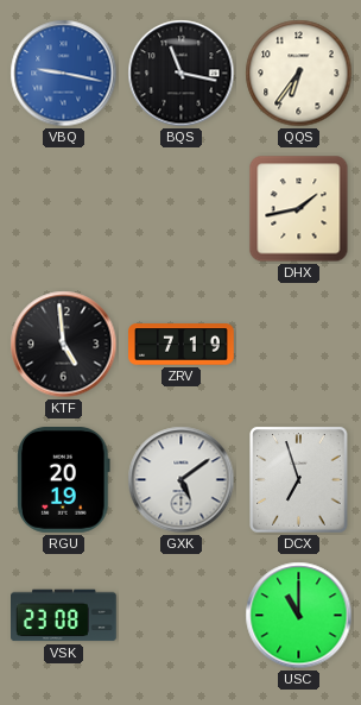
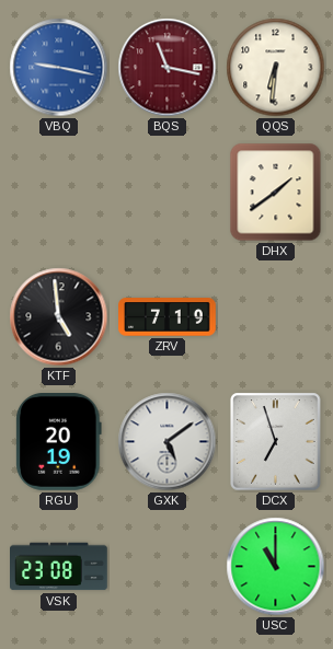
BQS dial: black -> burgundy
QQS: 6:36 -> 6:31
DHX: 1:43 -> 1:39
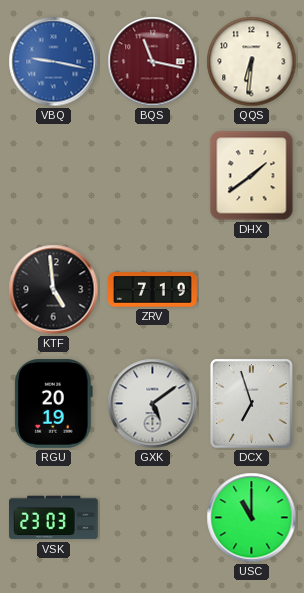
VSK: 23:08 -> 23:03
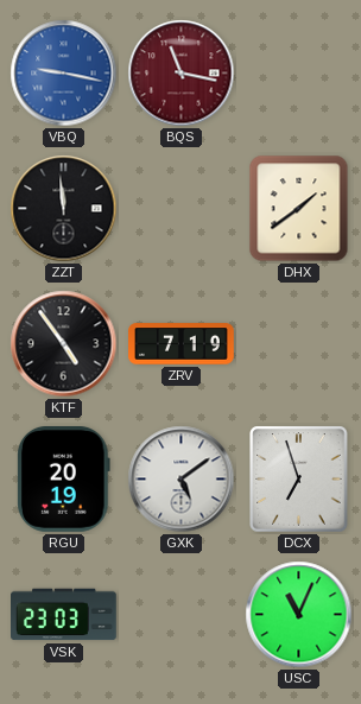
QQS: 6:31 -> none
ZZT: none -> 11:59
KTF: 4:59 -> 4:54
USC: 11:00 -> 11:04
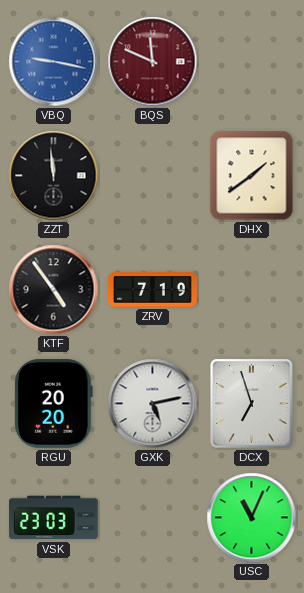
BQS: 11:17 -> 11:49
RGU: 20:19 -> 20:20
GXK: 5:09 -> 5:13
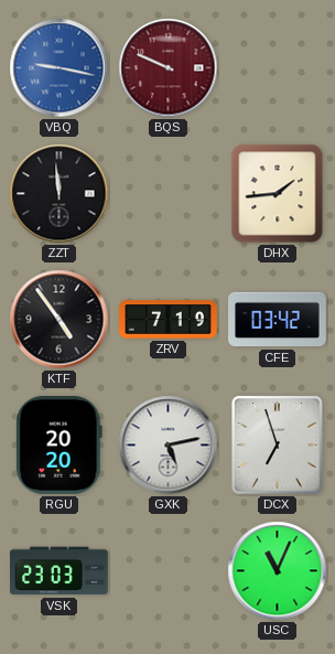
BQS: 11:49 -> 9:49
DHX: 1:39 -> 1:44
CFE: none -> 03:42
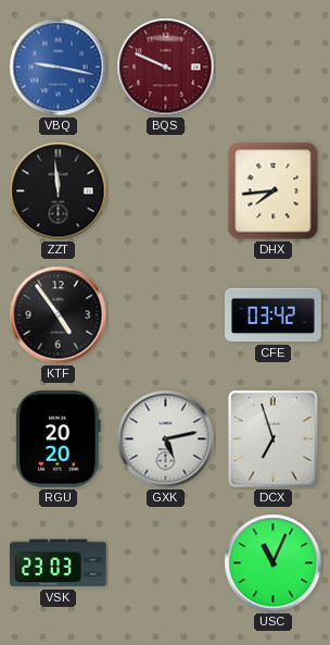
DHX: 1:44 -> 7:44
ZRV: 7:19 -> none
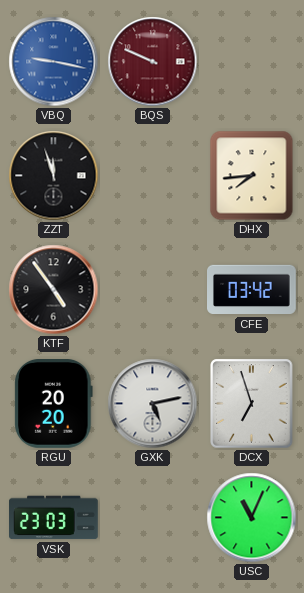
ZZT: 11:59 -> 11:57
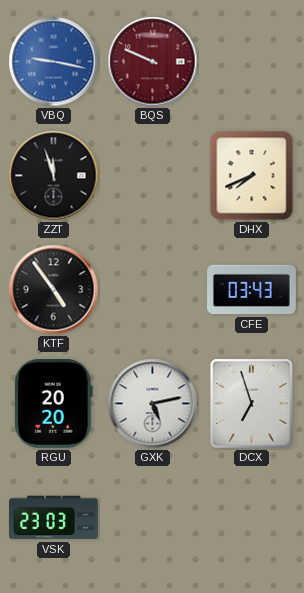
DHX: 7:44 -> 7:41
CFE: 03:42 -> 03:43
USC: 11:04 -> none
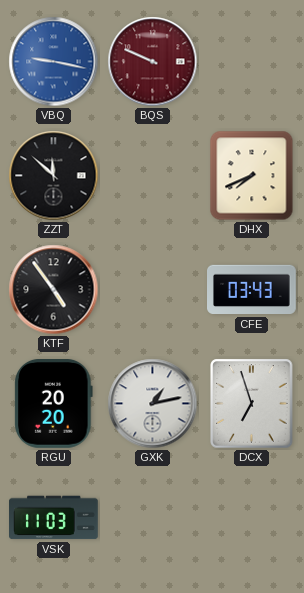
ZZT: 11:57 -> 11:52
GXK: 5:13 -> 1:13
VSK: 23:03 -> 11:03
